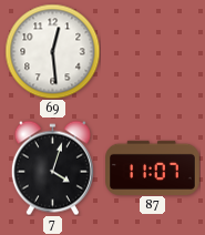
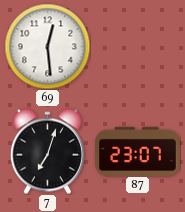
7: 4:03 -> 7:03
87: 11:07 -> 23:07
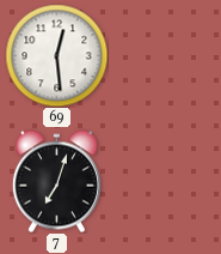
87: 23:07 -> none
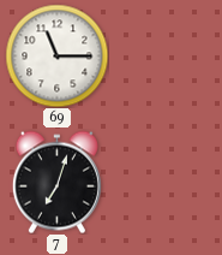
69: 12:29 -> 11:15
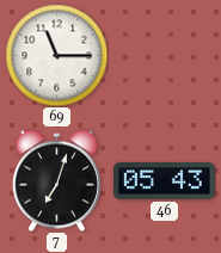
46: none -> 05:43
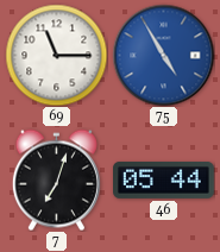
75: none -> 4:55
46: 05:43 -> 05:44
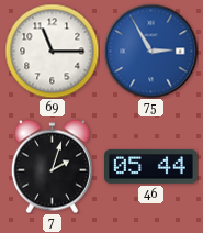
75: 4:55 -> 2:55
7: 7:03 -> 2:03
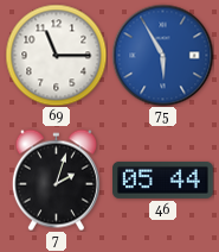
75: 2:55 -> 5:55
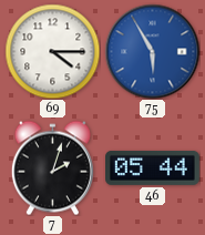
69: 11:15 -> 4:15
